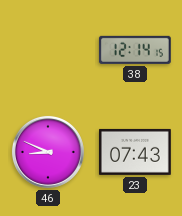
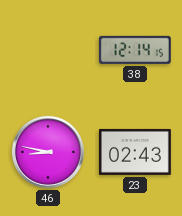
46: 8:49 -> 8:47
23: 07:43 -> 02:43
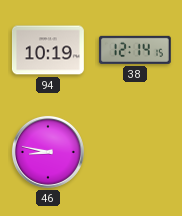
94: none -> 10:19
23: 02:43 -> none
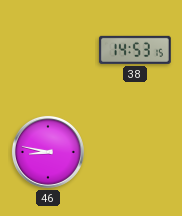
94: 10:19 -> none
38: 12:14 -> 14:53
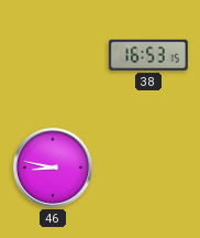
38: 14:53 -> 16:53
